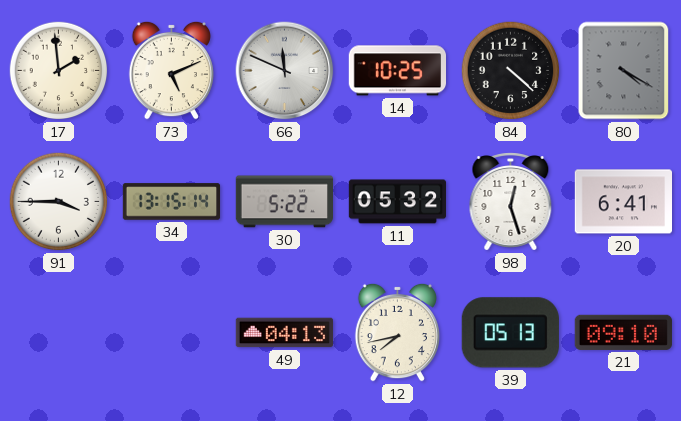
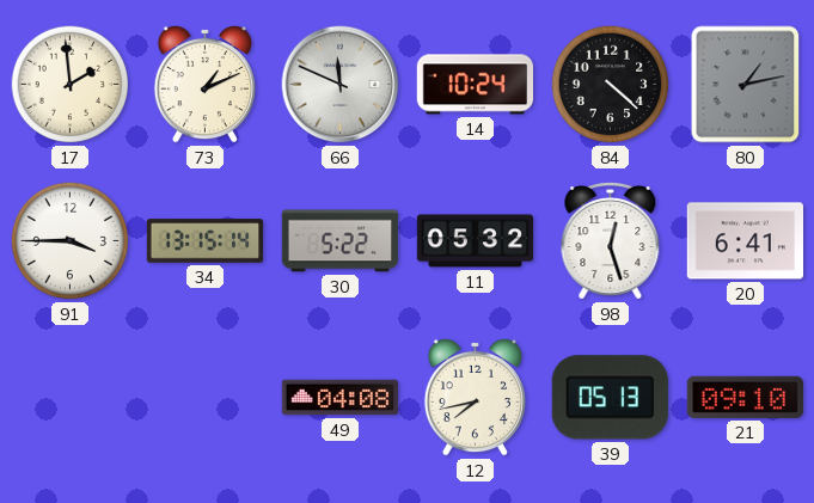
73: 5:11 -> 1:11
14: 10:25 -> 10:24
80: 4:20 -> 1:13
49: 04:13 -> 04:08
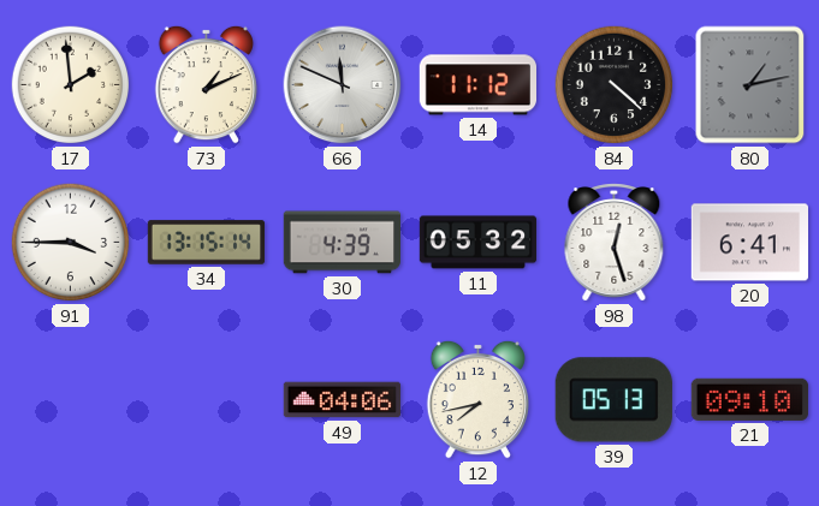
14: 10:24 -> 11:12
30: 5:22 -> 4:39
49: 04:08 -> 04:06
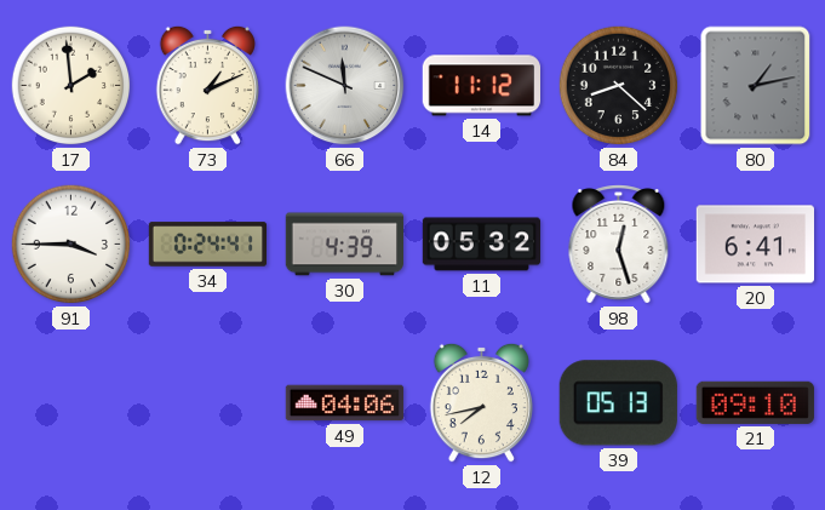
84: 4:22 -> 8:22
34: 13:15 -> 0:24
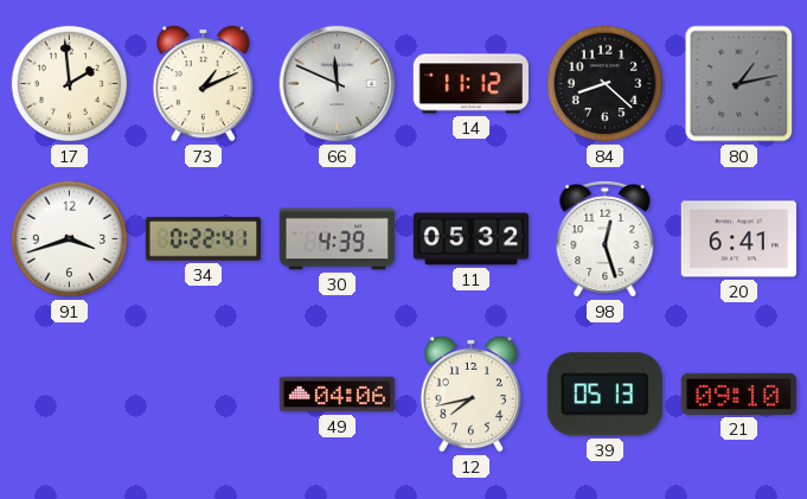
91: 3:45 -> 3:42
34: 0:24 -> 0:22
